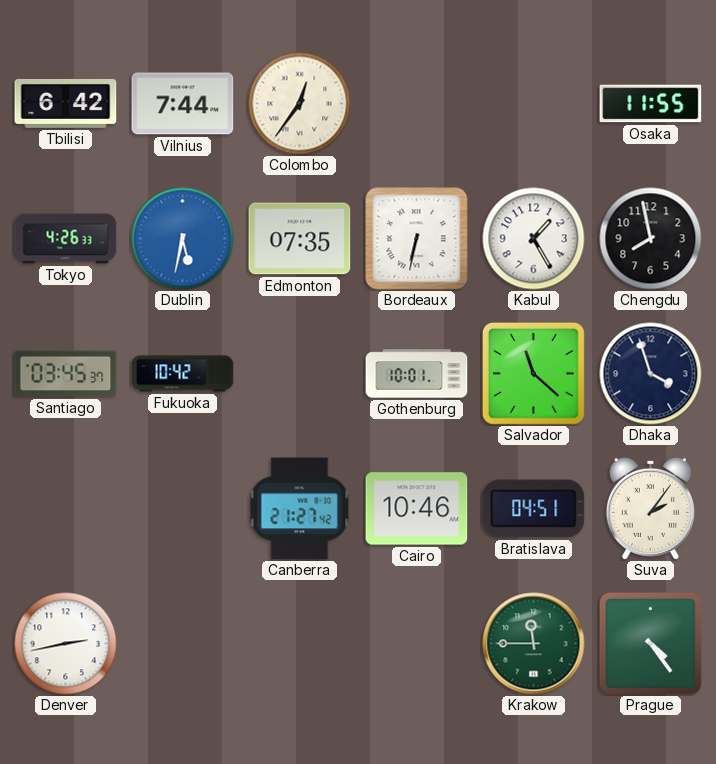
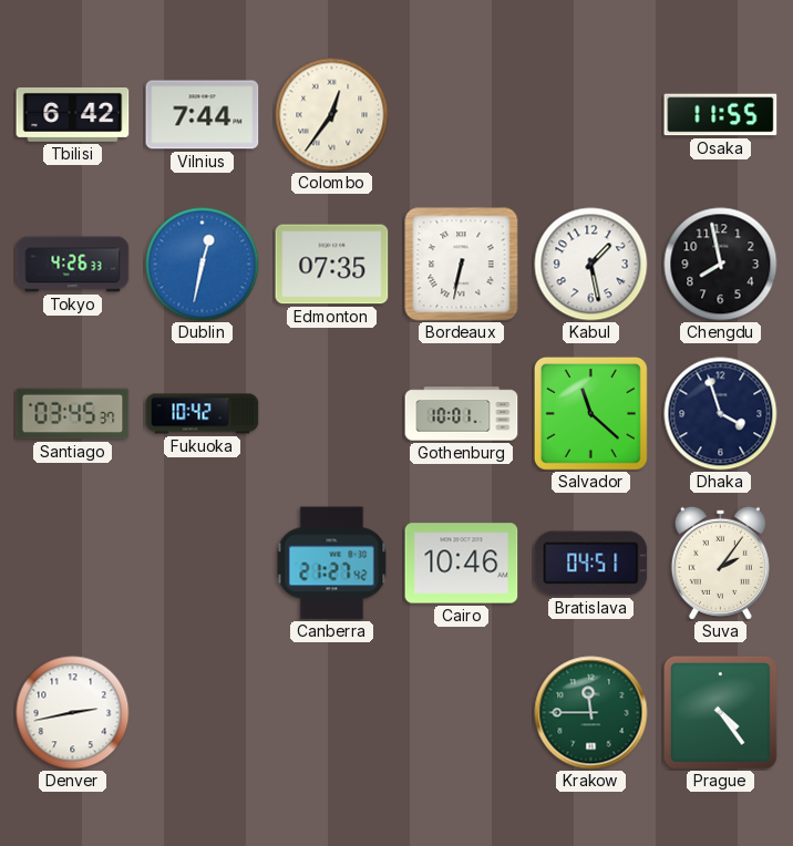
Dublin: 5:32 -> 12:32
Kabul: 1:25 -> 1:28
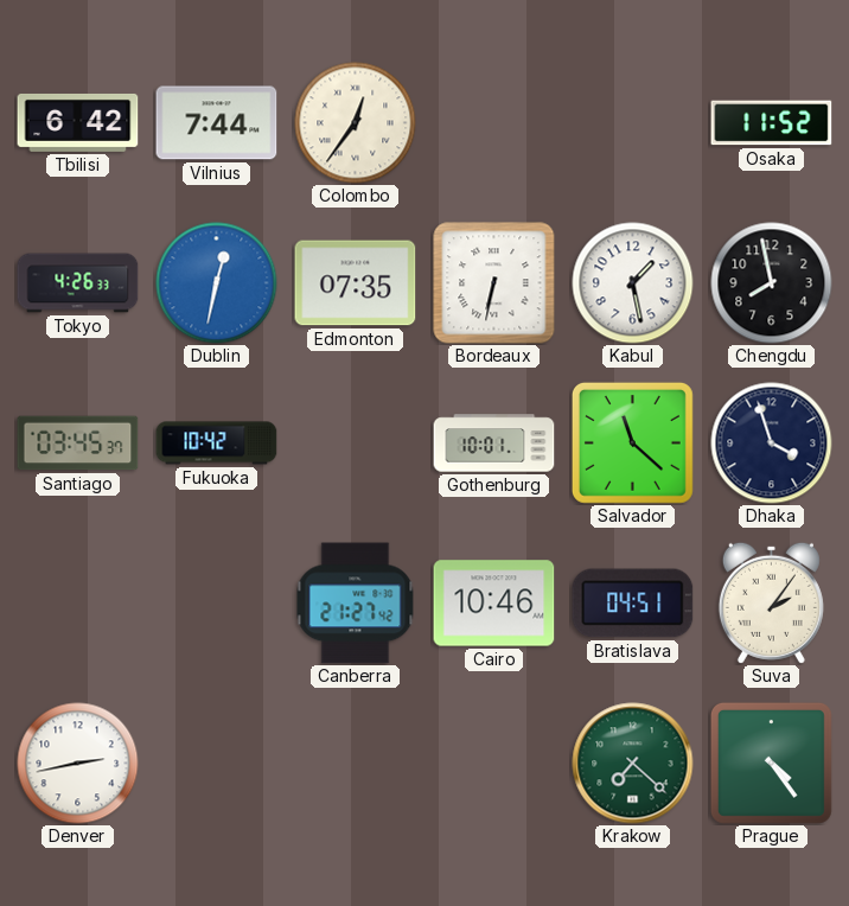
Osaka: 11:55 -> 11:52
Krakow: 11:45 -> 7:22
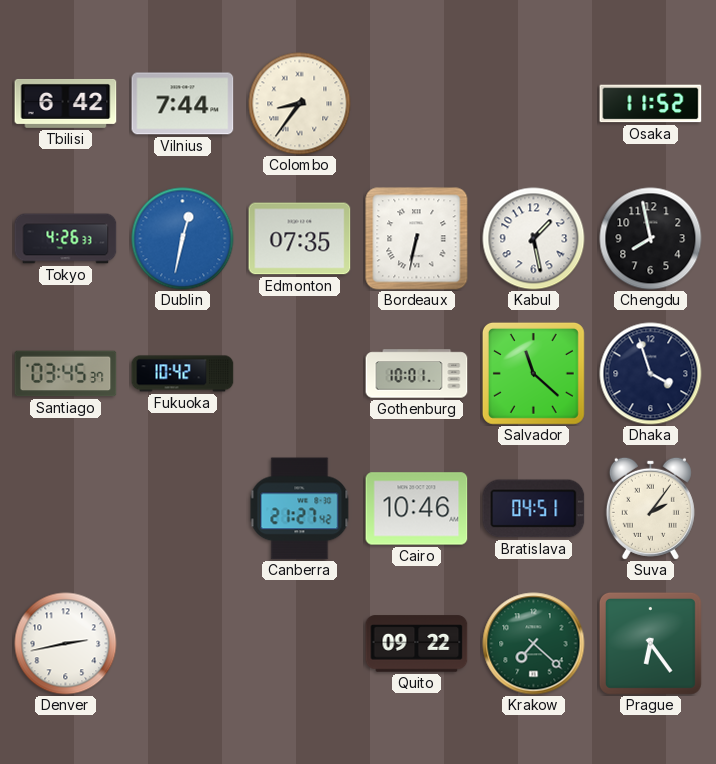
Colombo: 12:36 -> 8:36
Quito: none -> 09:22
Prague: 4:24 -> 6:24
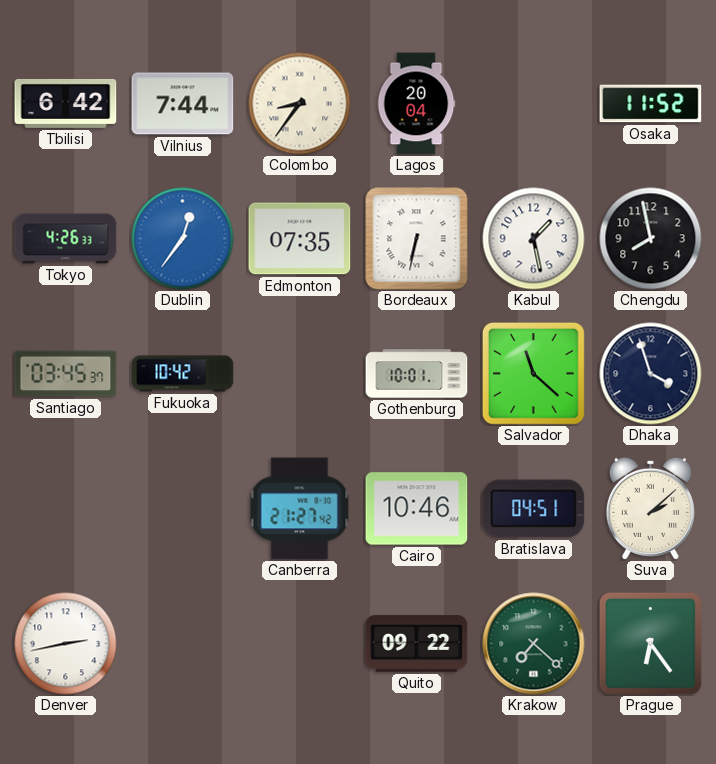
Lagos: none -> 20:04
Dublin: 12:32 -> 12:36
Suva: 2:06 -> 2:08
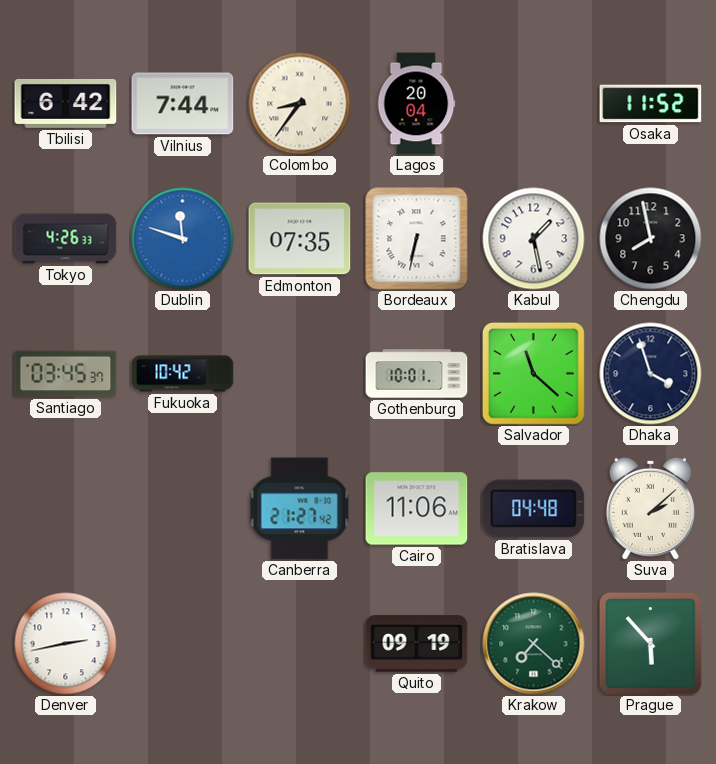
Dublin: 12:36 -> 11:48
Cairo: 10:46 -> 11:06
Bratislava: 04:51 -> 04:48
Quito: 09:22 -> 09:19
Prague: 6:24 -> 5:53
